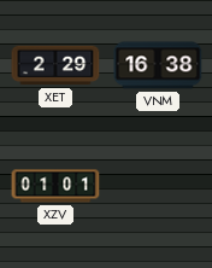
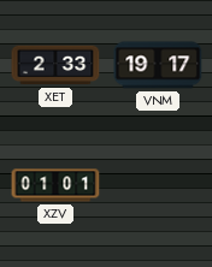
XET: 2:29 -> 2:33
VNM: 16:38 -> 19:17
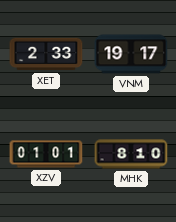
MHK: none -> 8:10
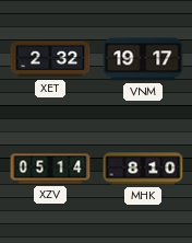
XET: 2:33 -> 2:32
XZV: 01:01 -> 05:14
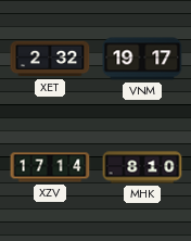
XZV: 05:14 -> 17:14
